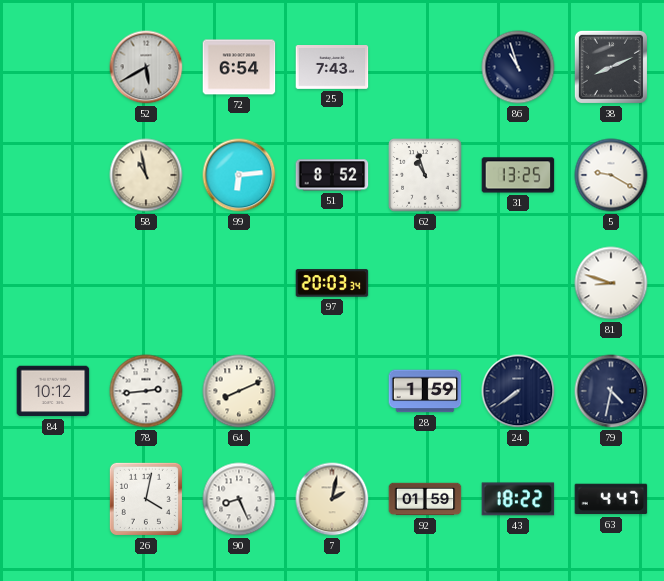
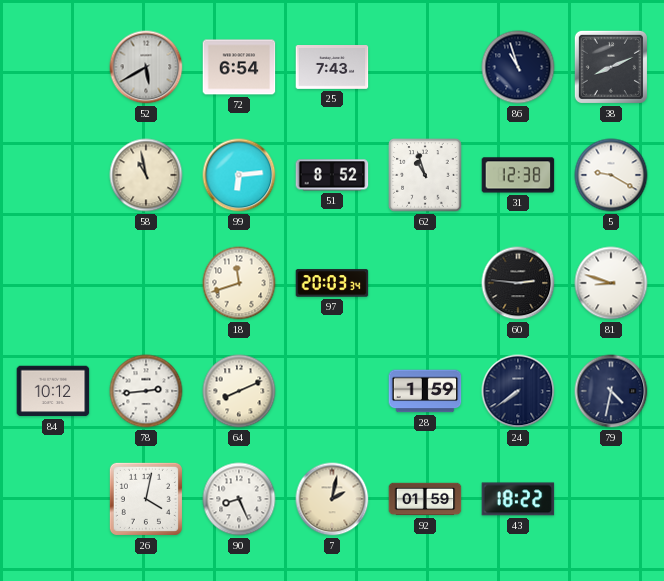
31: 13:25 -> 12:38
18: none -> 11:42
60: none -> 2:46
63: 4:47 -> none
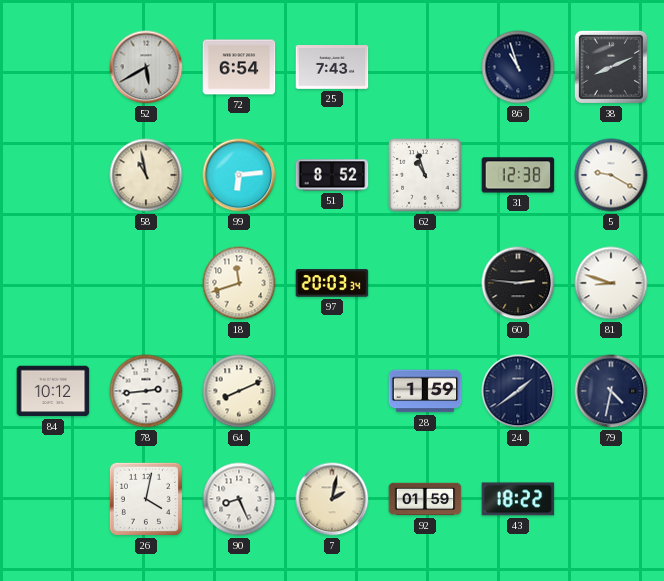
24: 7:39 -> 1:39
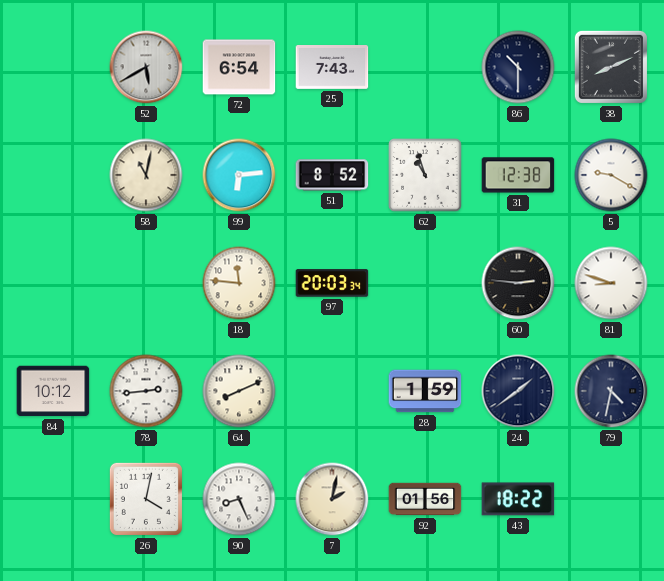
86: 10:57 -> 10:30
58: 10:58 -> 11:02
18: 11:42 -> 11:46
92: 01:59 -> 01:56
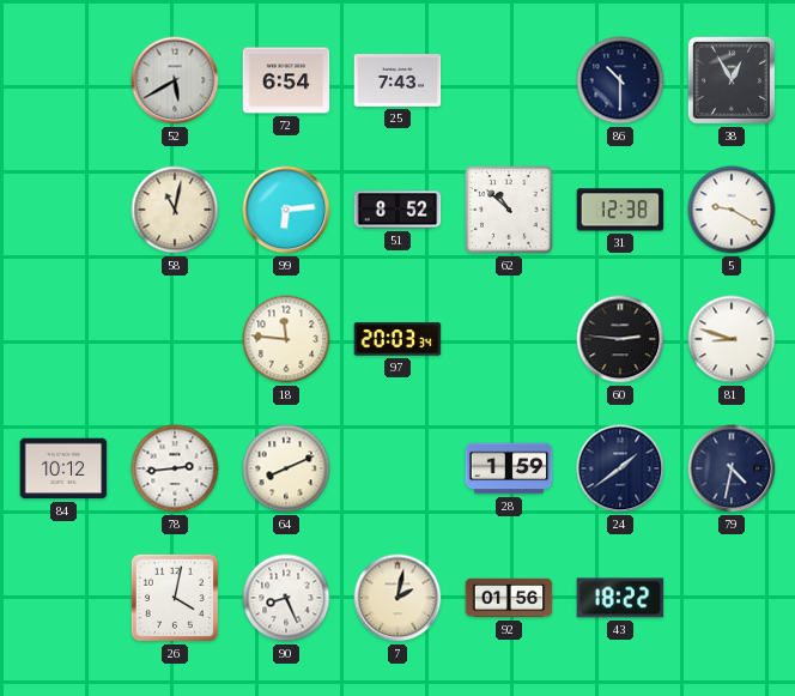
38: 8:11 -> 12:55
62: 10:57 -> 10:52
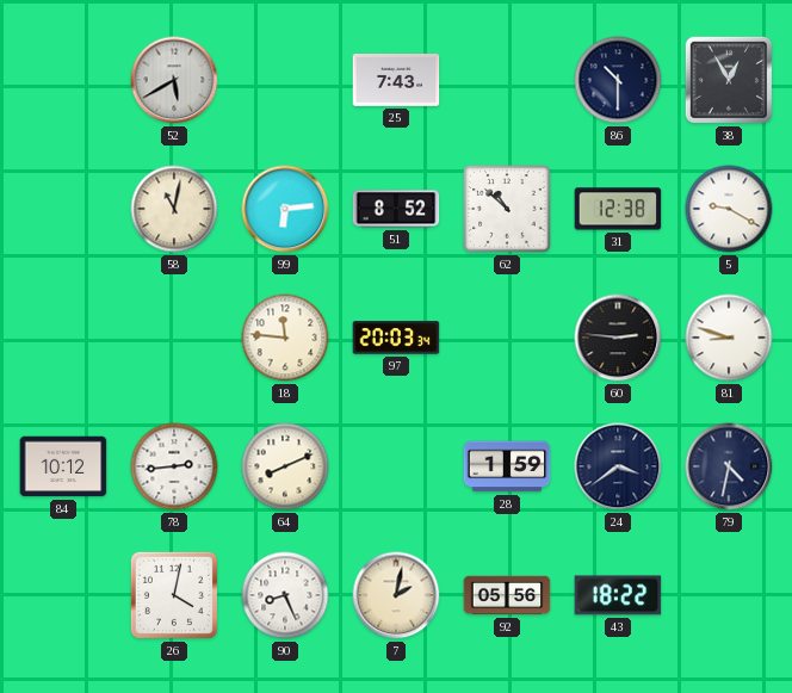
72: 6:54 -> none
24: 1:39 -> 3:39
92: 01:56 -> 05:56
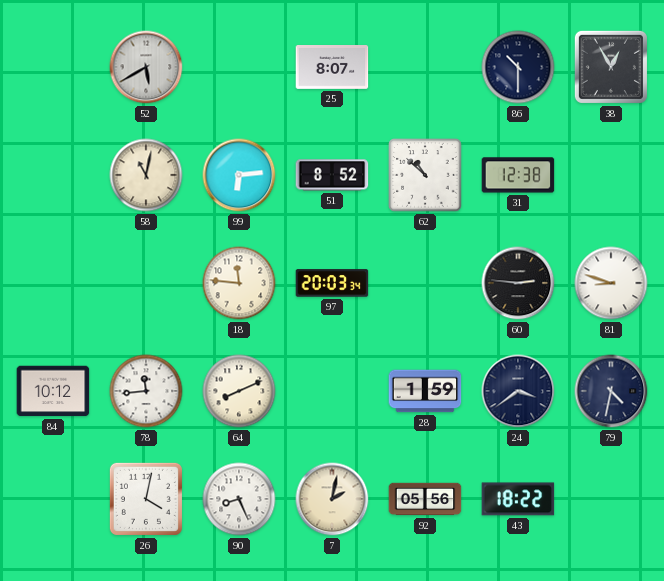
25: 7:43 -> 8:07
5: 9:20 -> none
78: 2:44 -> 11:44
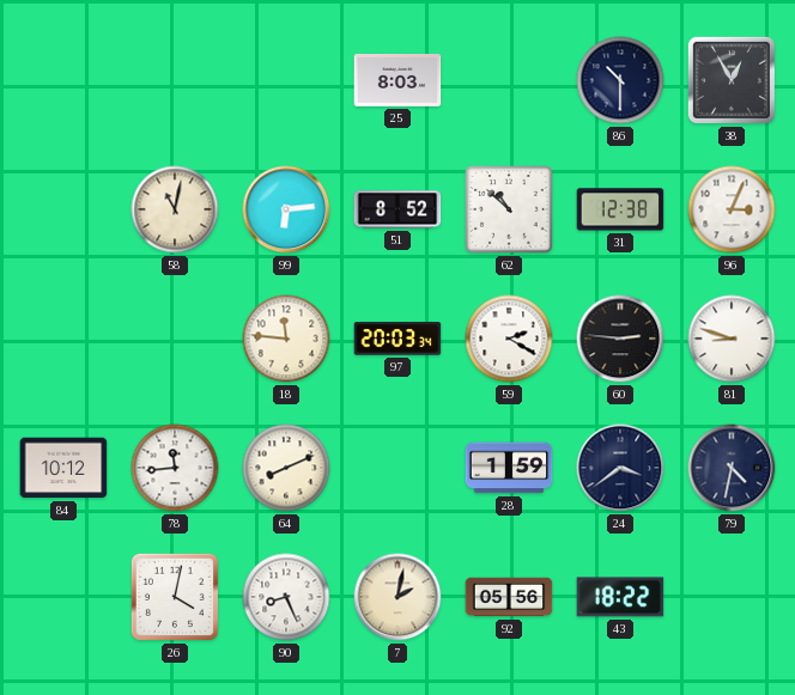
52: 5:40 -> none
25: 8:07 -> 8:03
96: none -> 3:04
59: none -> 2:20
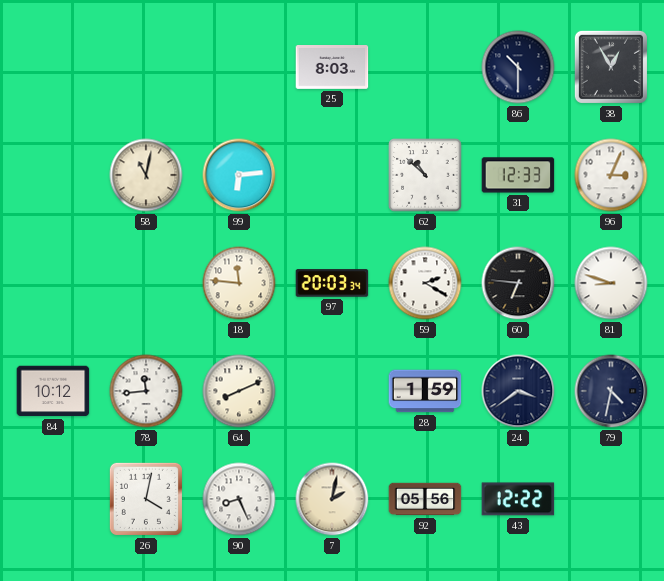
51: 8:52 -> none
31: 12:38 -> 12:33
60: 2:46 -> 6:46
43: 18:22 -> 12:22
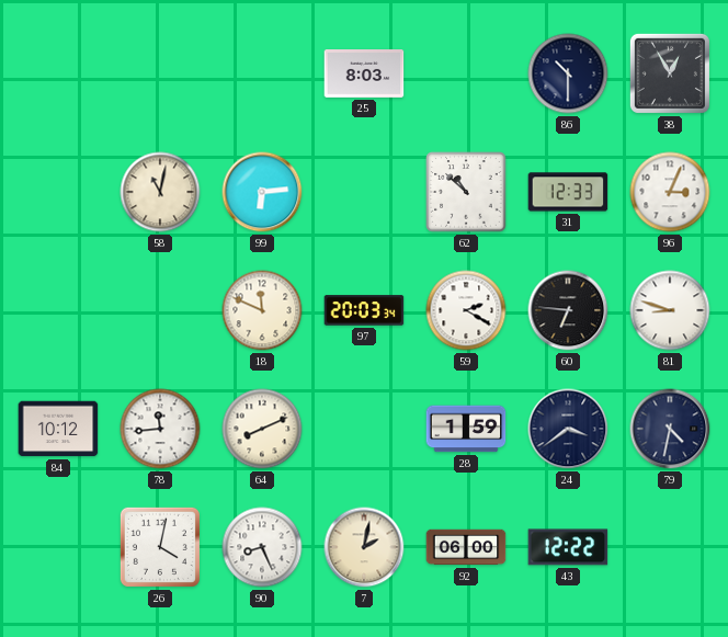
18: 11:46 -> 11:49
92: 05:56 -> 06:00
